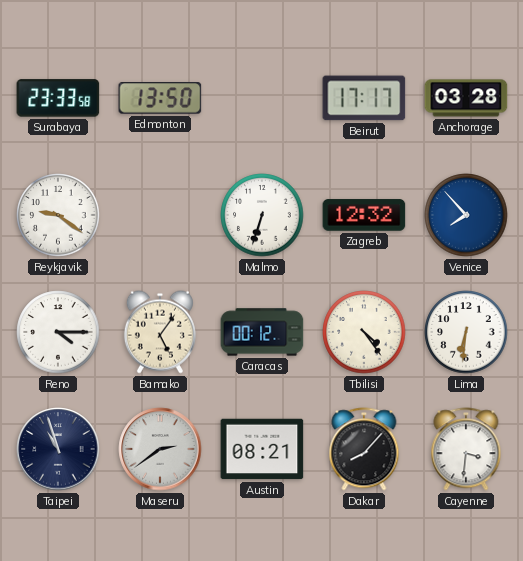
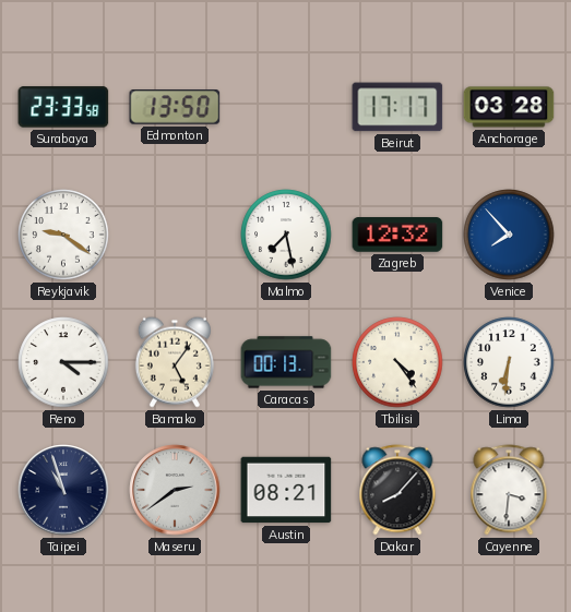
Malmo: 6:33 -> 7:28
Caracas: 00:12 -> 00:13
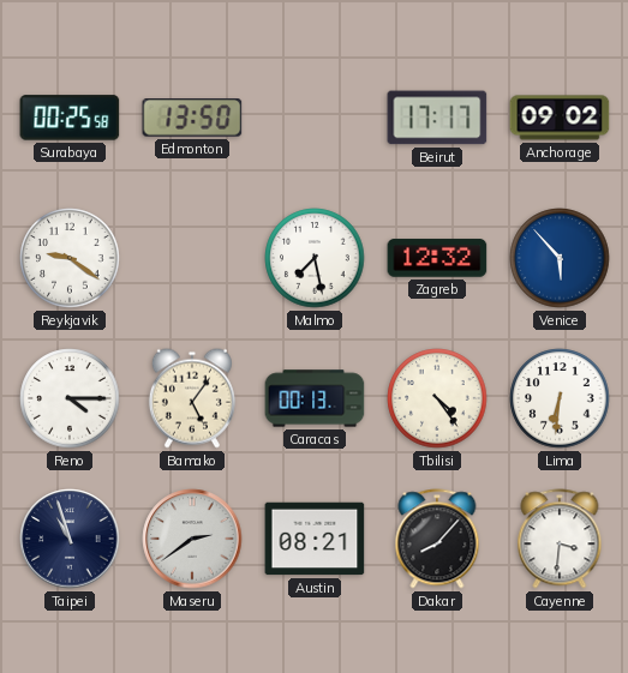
Surabaya: 23:33 -> 00:25
Anchorage: 03:28 -> 09:02
Venice: 7:53 -> 5:53
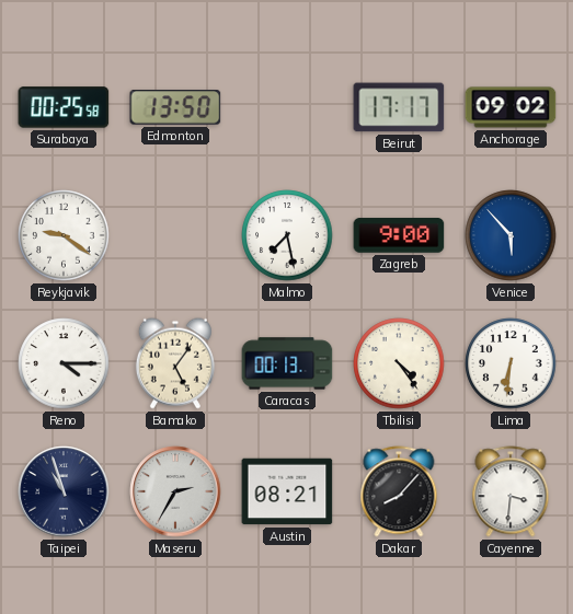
Zagreb: 12:32 -> 9:00
Maseru: 2:39 -> 2:35
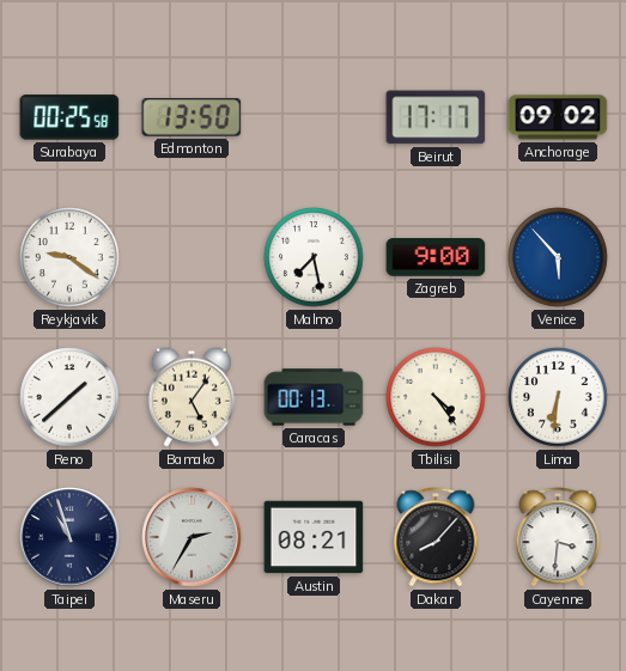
Reno: 4:15 -> 1:38
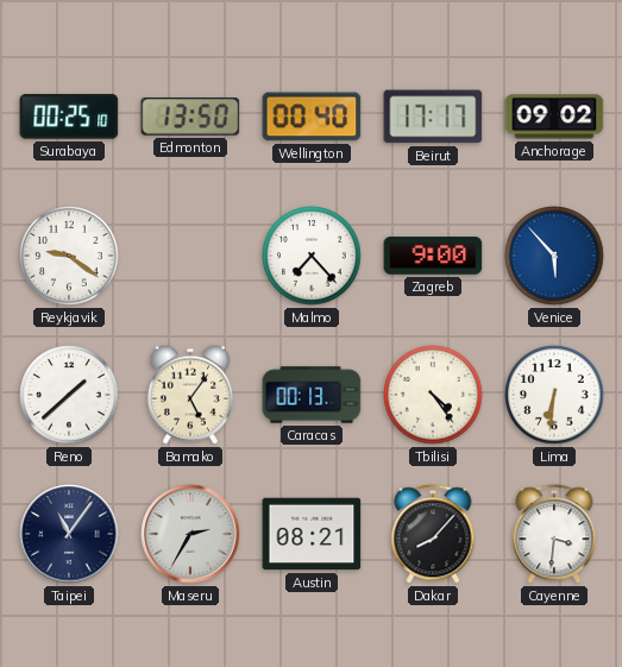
Surabaya: 00:25:58 -> 00:25:10
Wellington: none -> 00:40
Malmo: 7:28 -> 7:23
Taipei: 10:57 -> 11:06
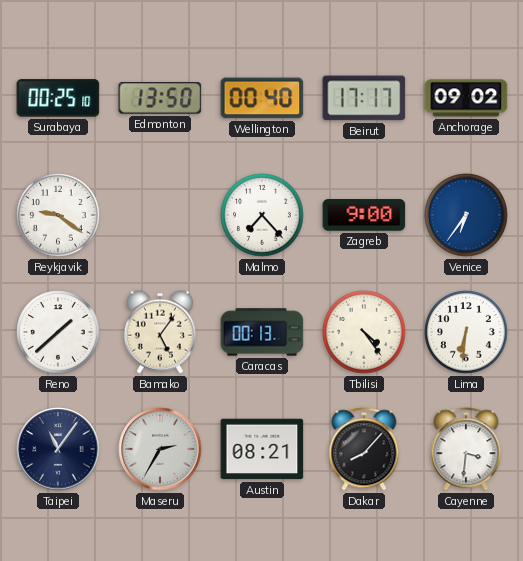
Venice: 5:53 -> 6:36
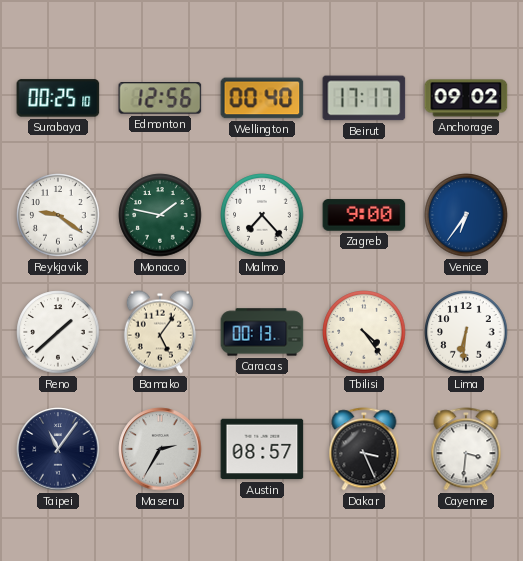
Edmonton: 13:50 -> 12:56
Monaco: none -> 1:47
Austin: 08:21 -> 08:57
Dakar: 8:07 -> 3:26
